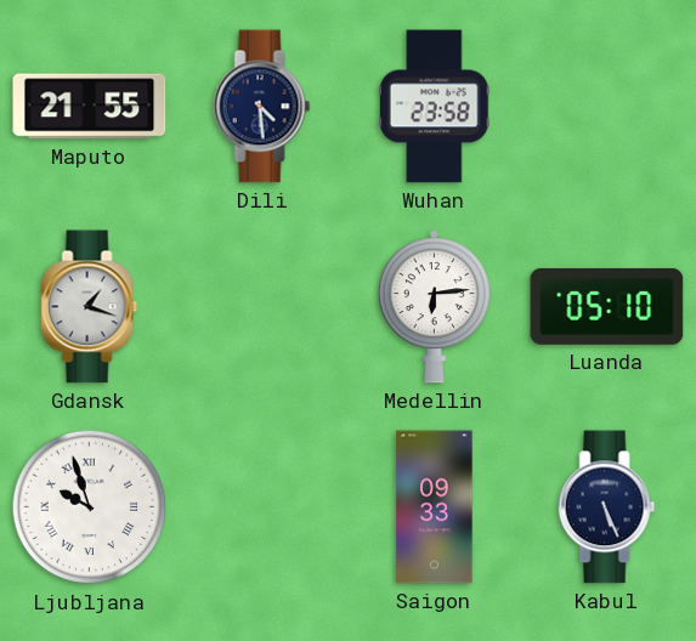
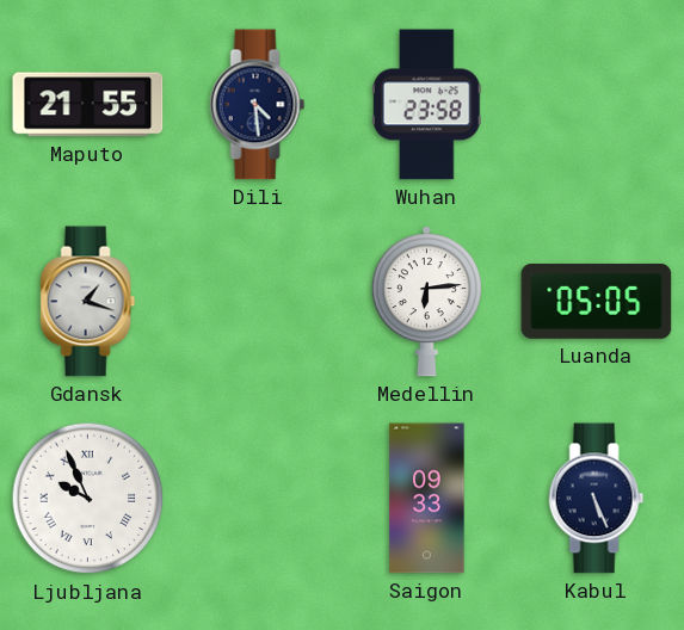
Luanda: 05:10 -> 05:05
Ljubljana: 9:57 -> 9:56
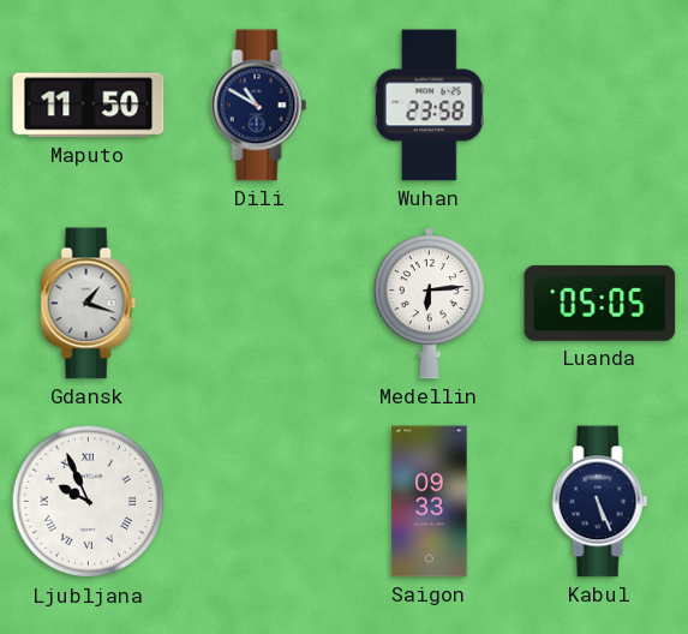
Maputo: 21:55 -> 11:50
Dili: 4:29 -> 10:50
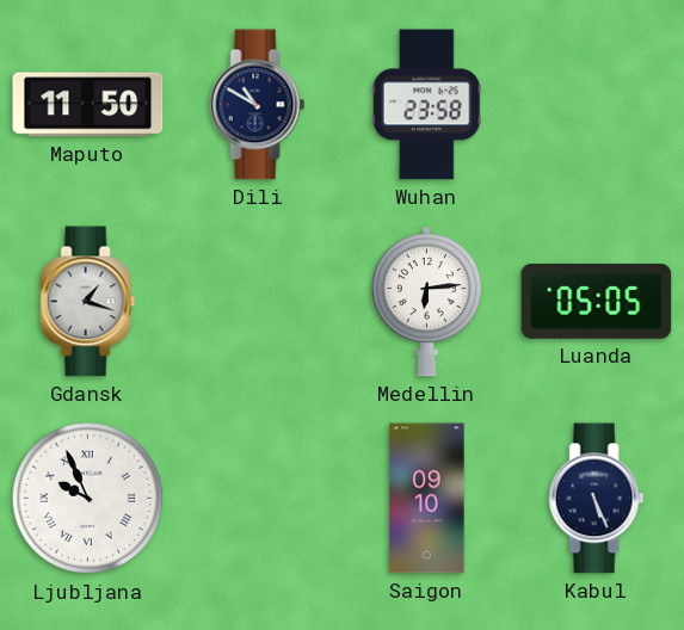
Saigon: 09:33 -> 09:10
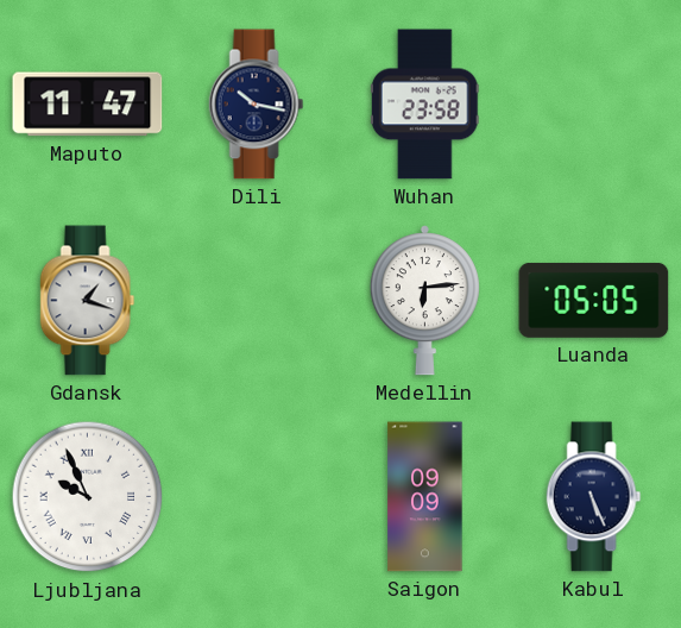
Maputo: 11:50 -> 11:47
Dili: 10:50 -> 10:17
Saigon: 09:10 -> 09:09
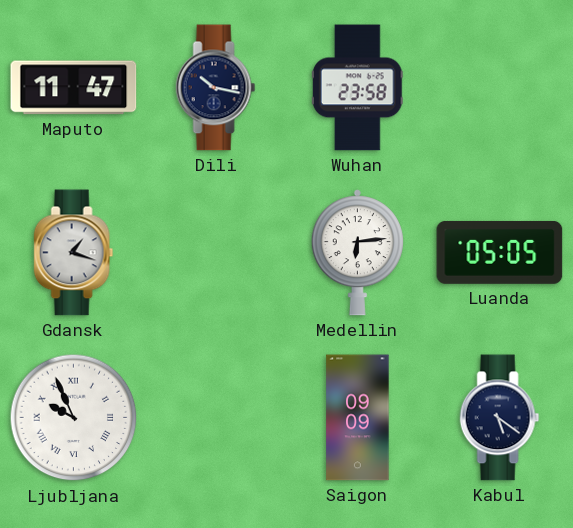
Kabul: 5:26 -> 5:21
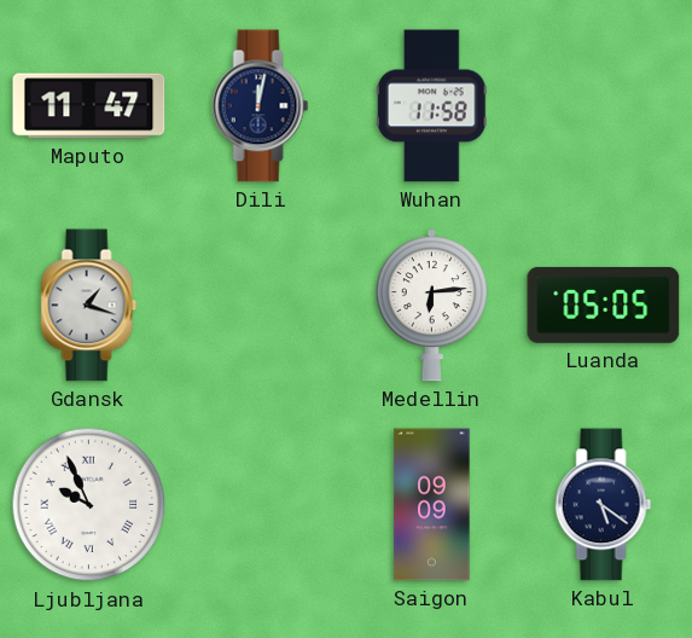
Dili: 10:17 -> 12:02
Wuhan: 23:58 -> 11:58
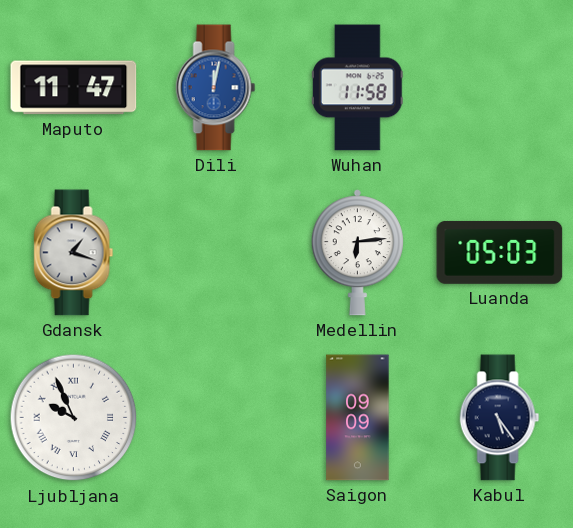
Dili dial: navy -> blue
Luanda: 05:05 -> 05:03
Kabul: 5:21 -> 5:24
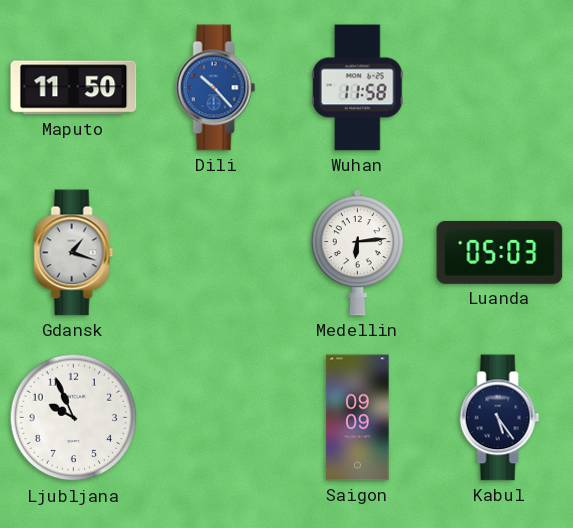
Maputo: 11:47 -> 11:50
Dili: 12:02 -> 10:23
Ljubljana numerals: Roman -> Arabic
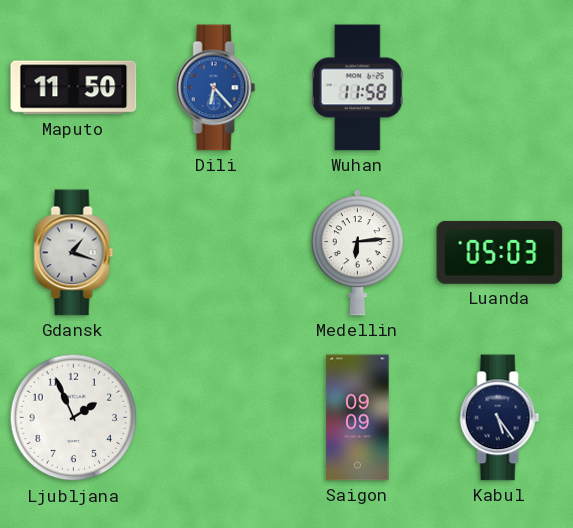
Dili: 10:23 -> 6:23
Ljubljana: 9:56 -> 1:56
